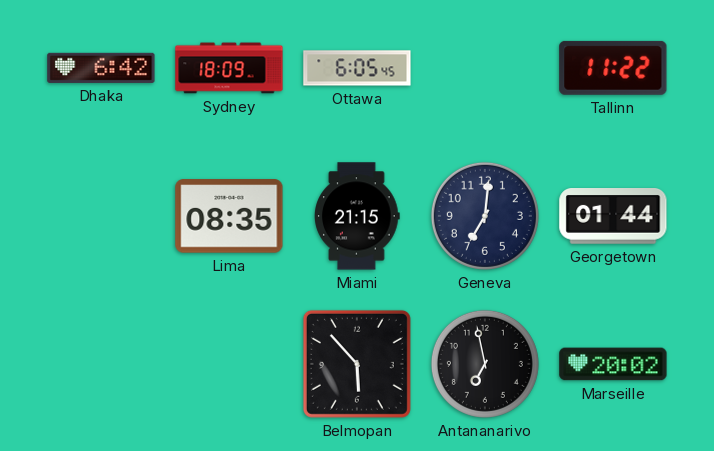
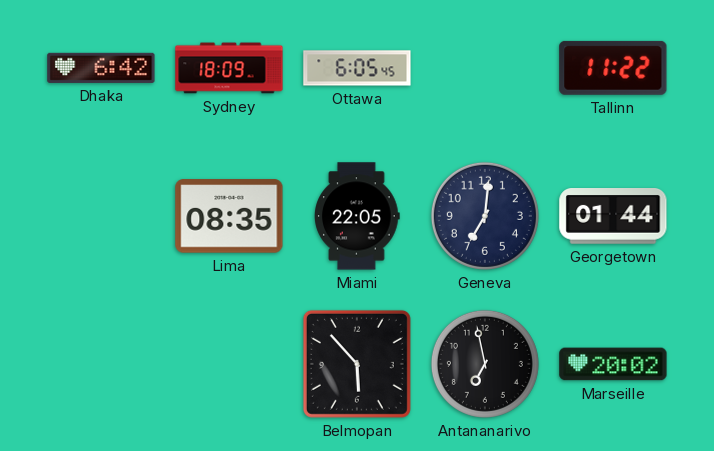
Miami: 21:15 -> 22:05
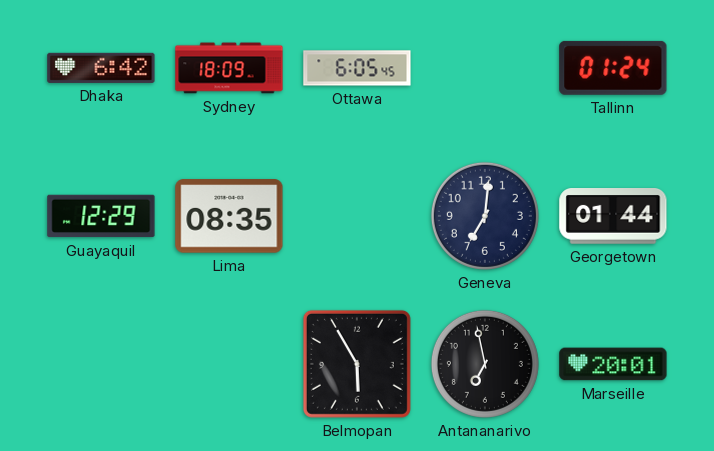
Tallinn: 11:22 -> 01:24
Guayaquil: none -> 12:29
Miami: 22:05 -> none
Belmopan: 5:53 -> 5:55
Marseille: 20:02 -> 20:01
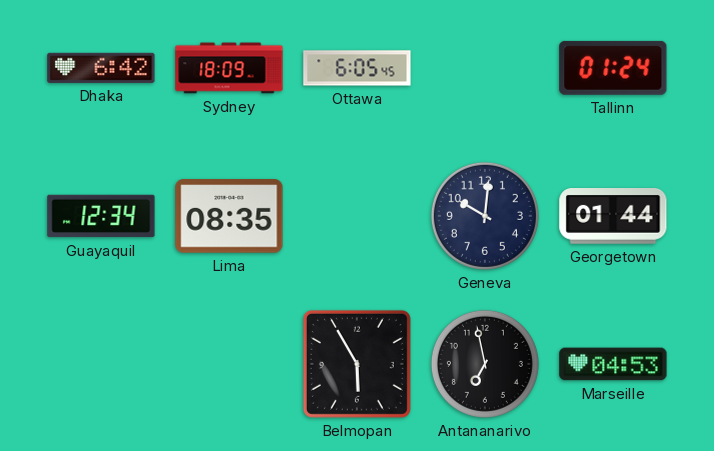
Guayaquil: 12:29 -> 12:34
Geneva: 7:01 -> 10:01
Marseille: 20:01 -> 04:53
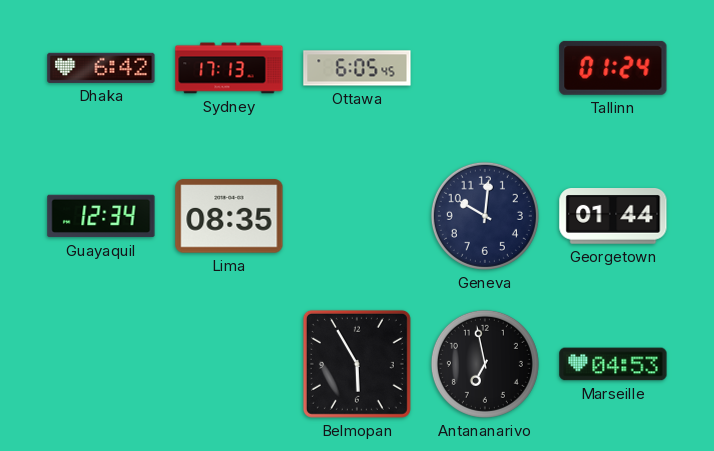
Sydney: 18:09 -> 17:13
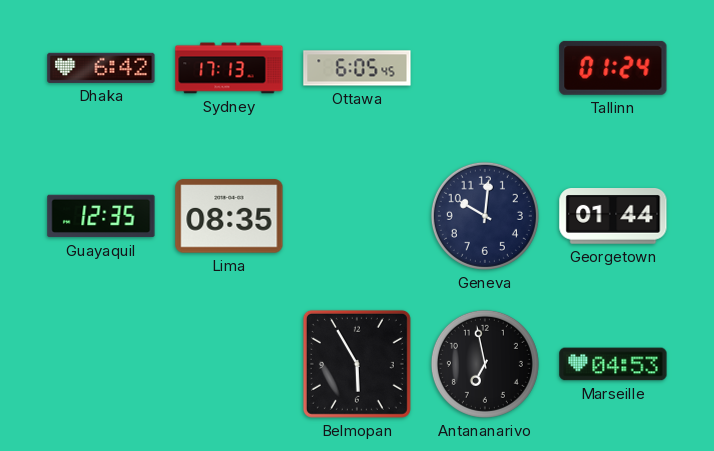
Guayaquil: 12:34 -> 12:35
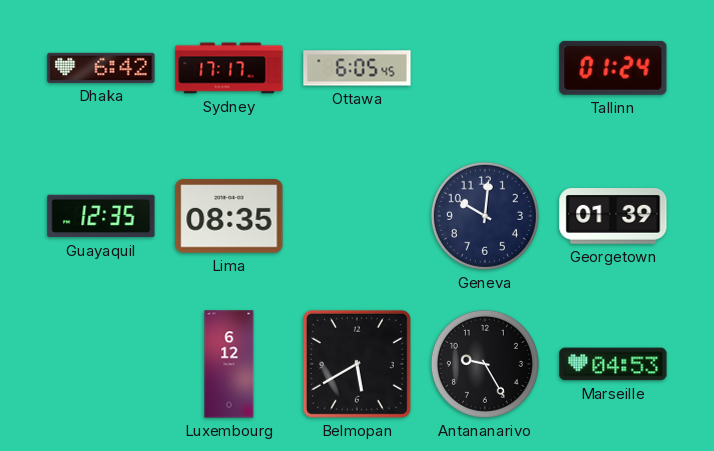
Sydney: 17:13 -> 17:17
Georgetown: 01:44 -> 01:39
Luxembourg: none -> 6:12
Belmopan: 5:55 -> 5:40
Antananarivo: 6:58 -> 9:25
